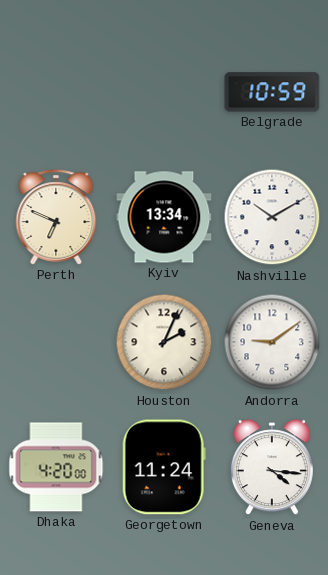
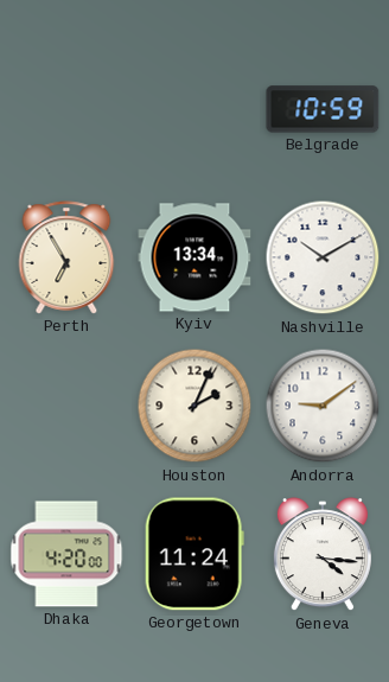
Perth: 6:49 -> 6:55
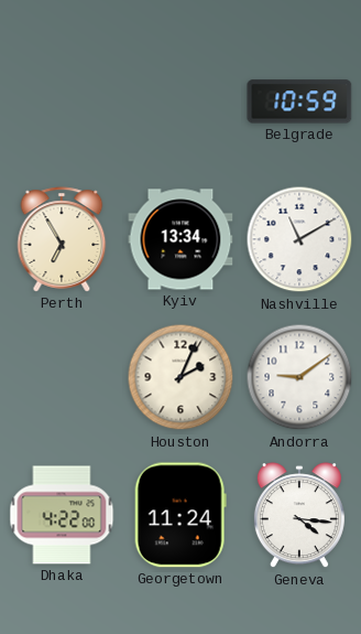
Nashville: 10:10 -> 11:10
Dhaka: 4:20 -> 4:22
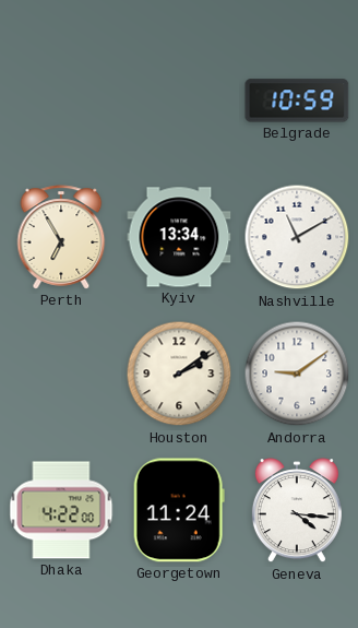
Houston: 2:04 -> 2:09
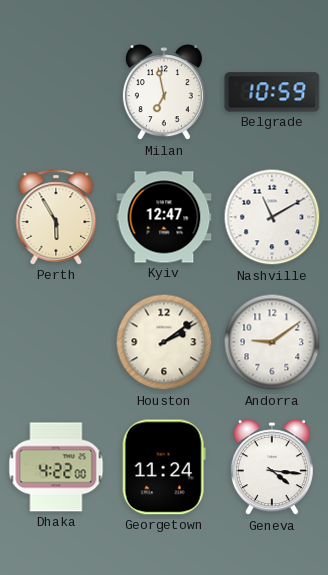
Milan: none -> 6:58
Perth: 6:55 -> 5:55
Kyiv: 13:34 -> 12:47
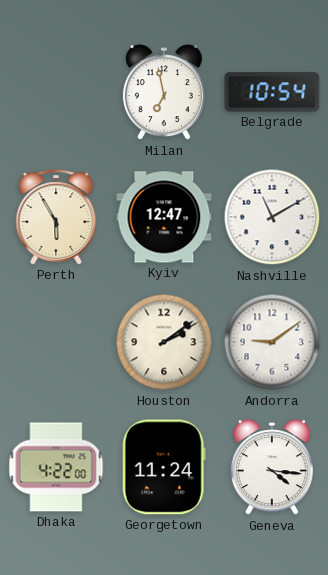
Belgrade: 10:59 -> 10:54
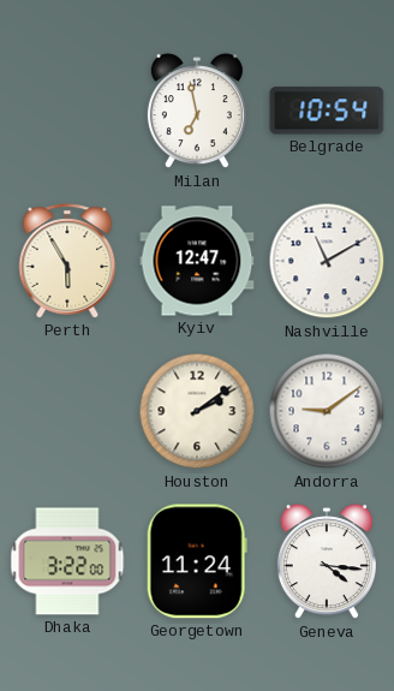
Dhaka: 4:22 -> 3:22
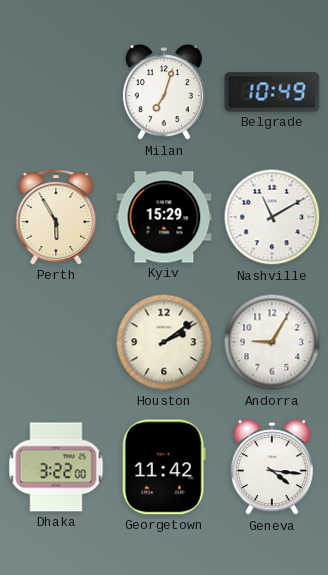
Milan: 6:58 -> 7:03
Belgrade: 10:54 -> 10:49
Kyiv: 12:47 -> 15:29
Andorra: 9:09 -> 9:05
Georgetown: 11:24 -> 11:42
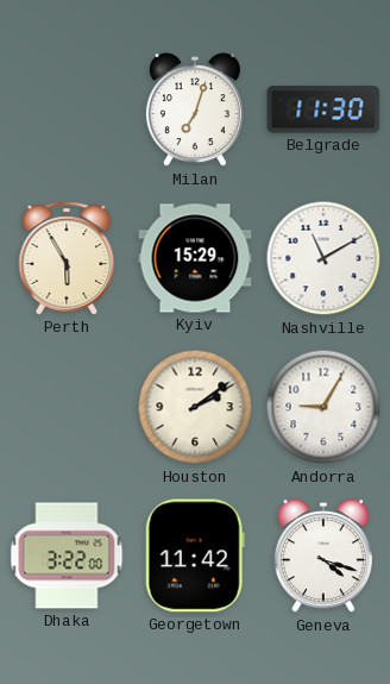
Belgrade: 10:49 -> 11:30
Geneva: 4:16 -> 4:18
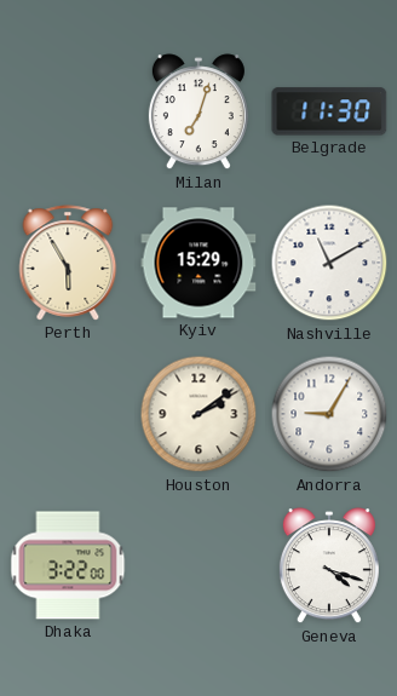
Georgetown: 11:42 -> none
